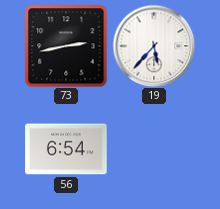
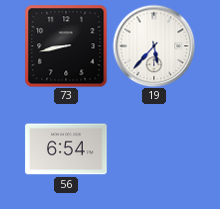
73: 2:43 -> 8:43
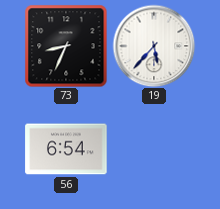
73: 8:43 -> 8:34
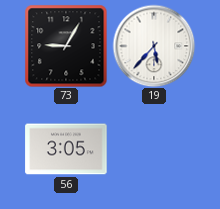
73: 8:34 -> 9:05
56: 6:54 -> 3:05
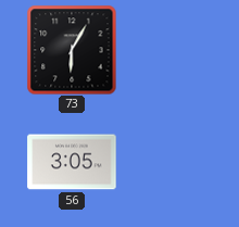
73: 9:05 -> 6:05
19: 5:37 -> none
